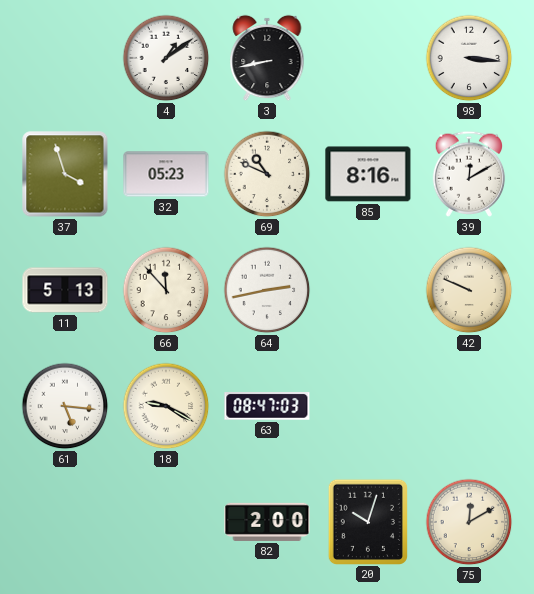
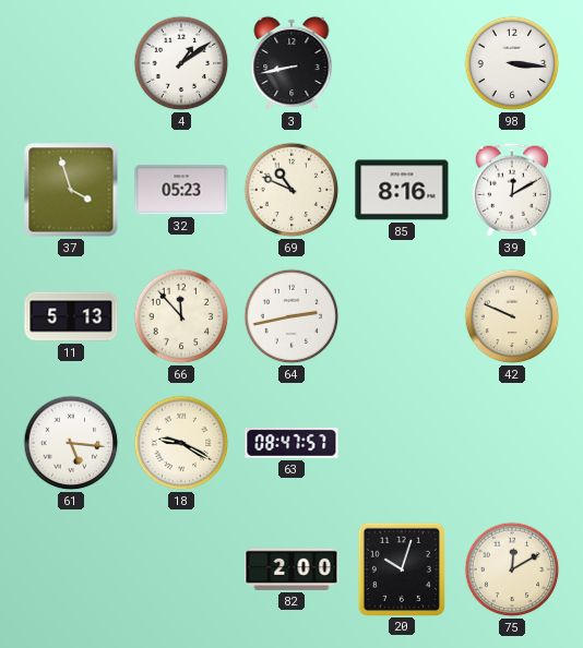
63: 08:47:03 -> 08:47:57
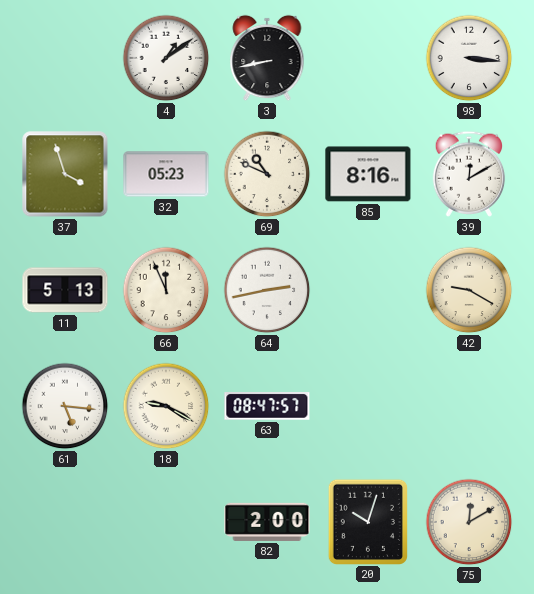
66: 11:53 -> 11:56
42: 9:49 -> 9:20
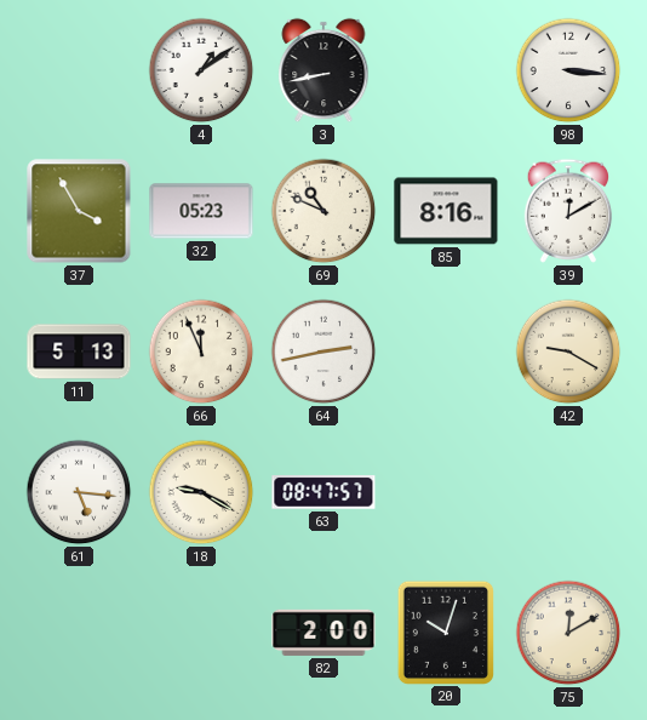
37: 3:57 -> 3:55
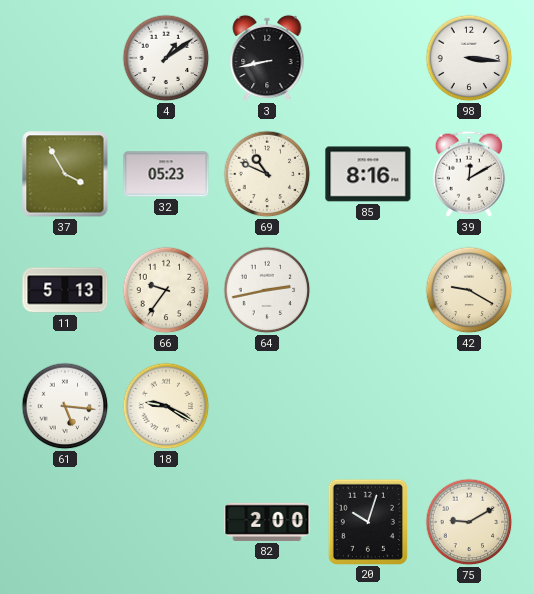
66: 11:56 -> 9:36
63: 08:47 -> none
75: 12:10 -> 9:10
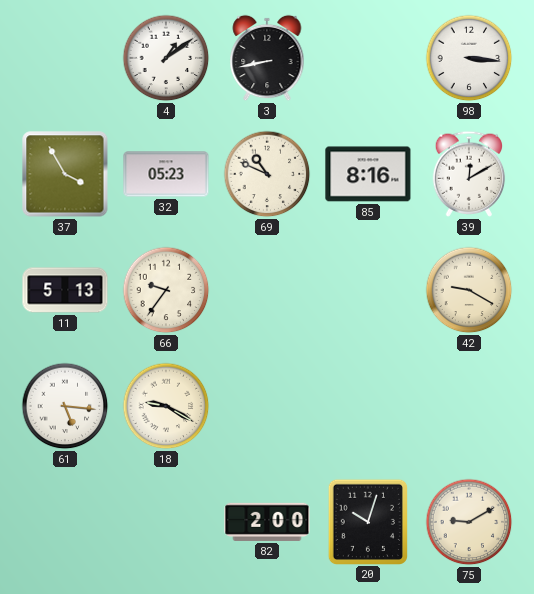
64: 2:43 -> none
